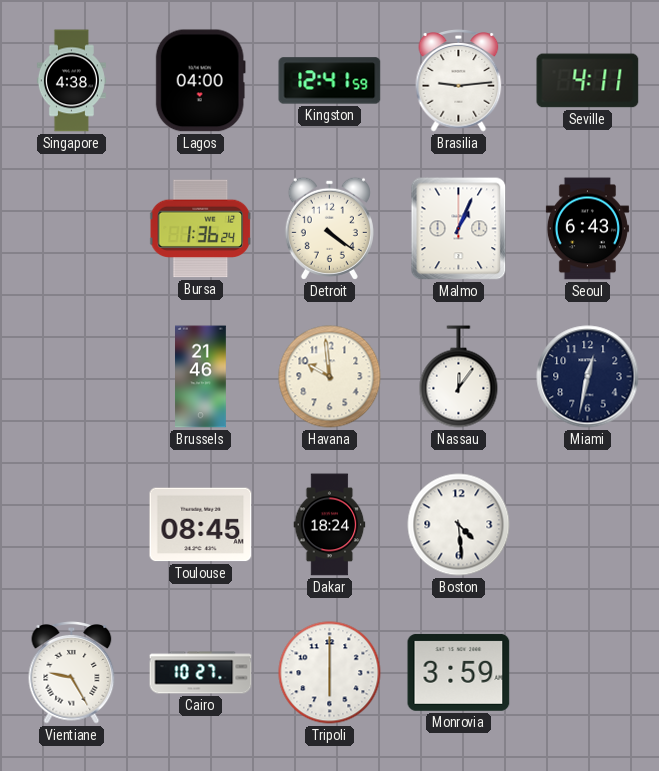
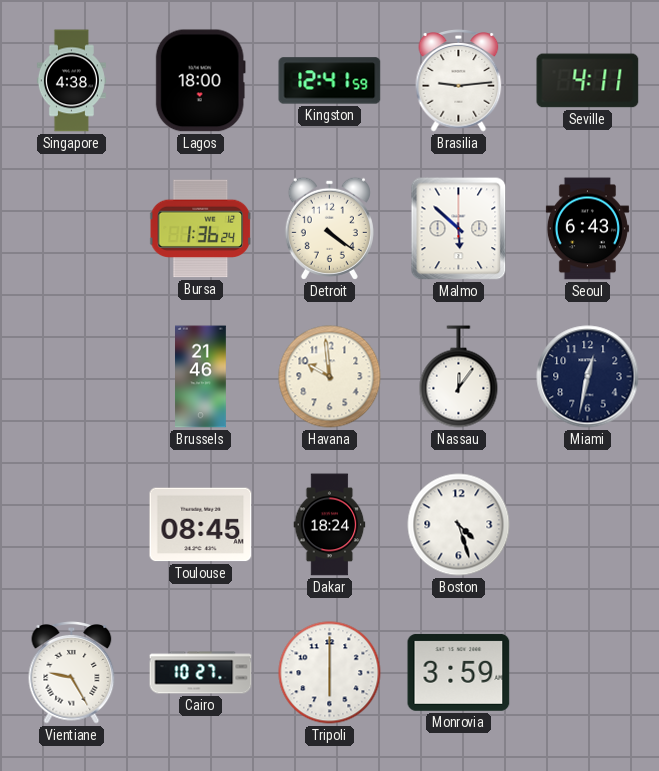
Lagos: 04:00 -> 18:00
Malmo: 1:04 -> 5:52
Boston: 4:29 -> 4:27
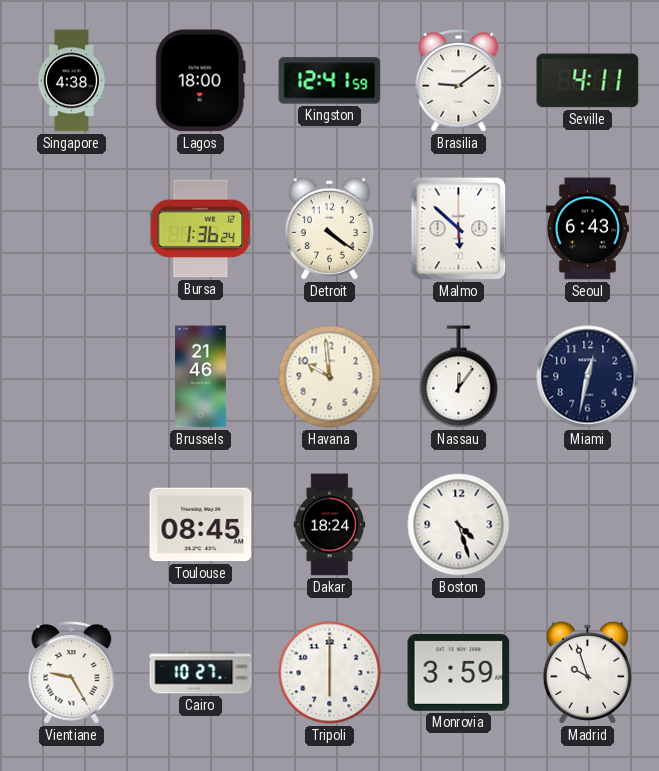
Brasilia: 9:14 -> 9:09
Madrid: none -> 9:57
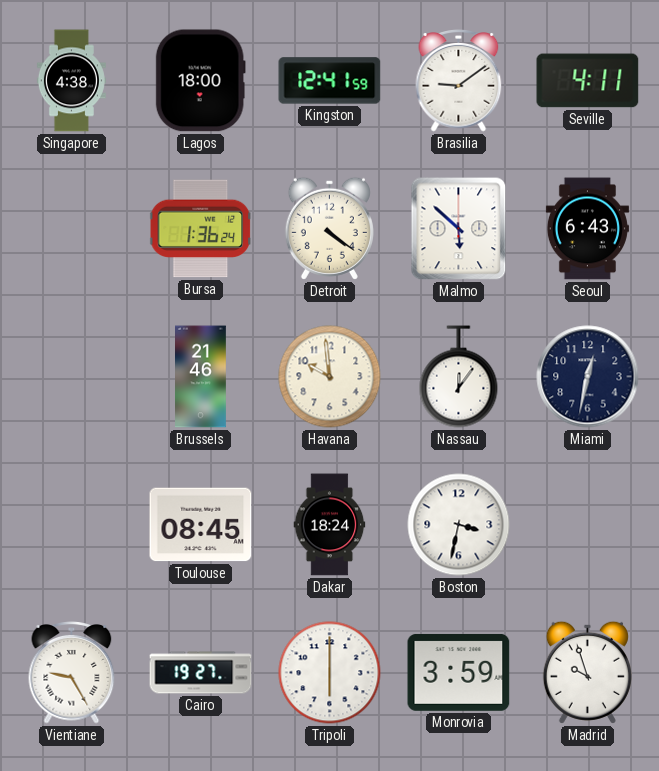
Boston: 4:27 -> 3:32
Cairo: 10:27 -> 19:27
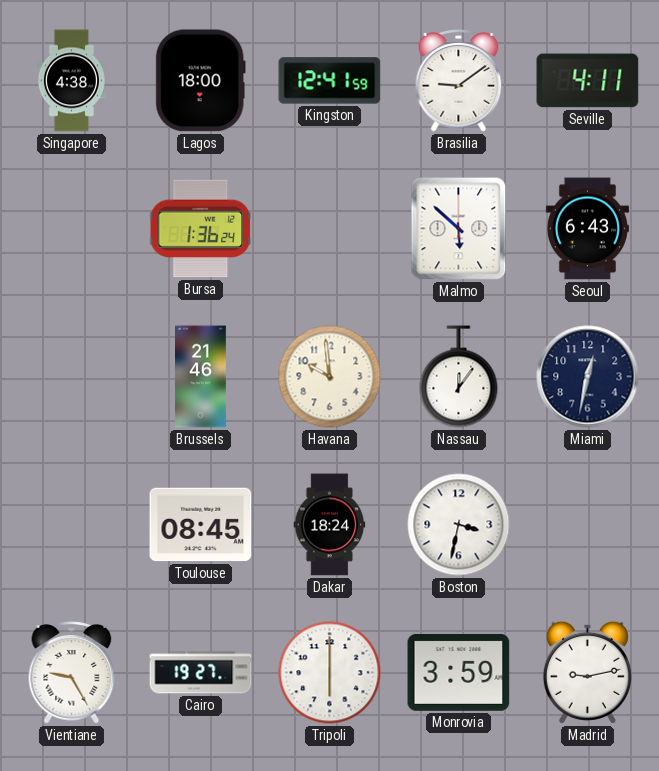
Detroit: 4:21 -> none
Madrid: 9:57 -> 9:13
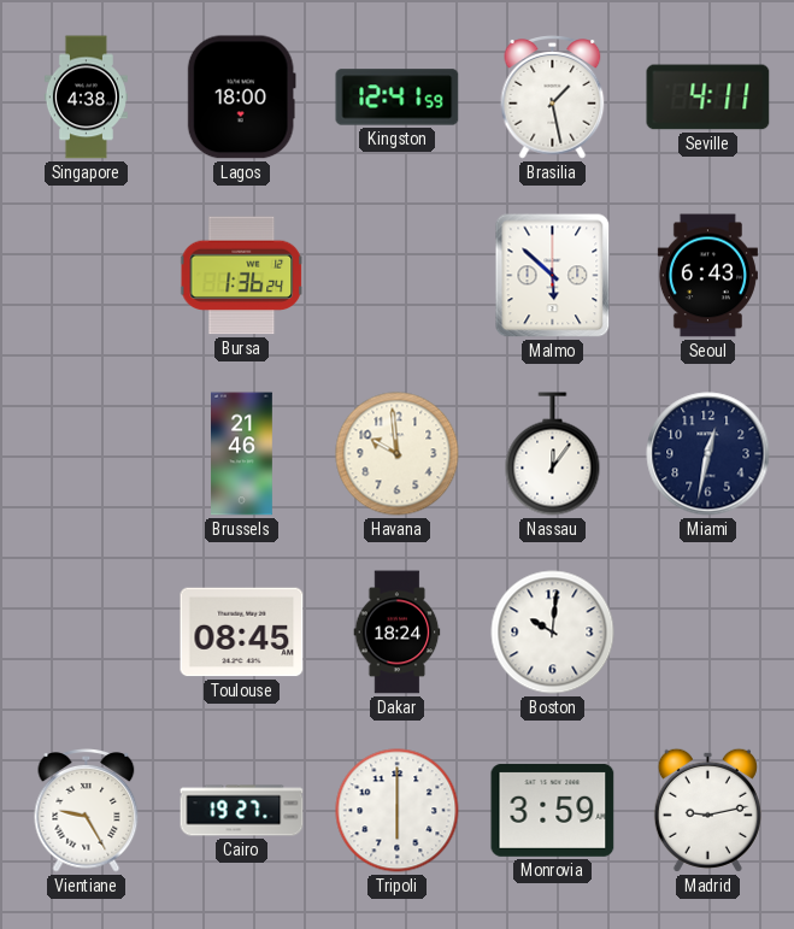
Brasilia: 9:09 -> 1:28
Boston: 3:32 -> 10:01
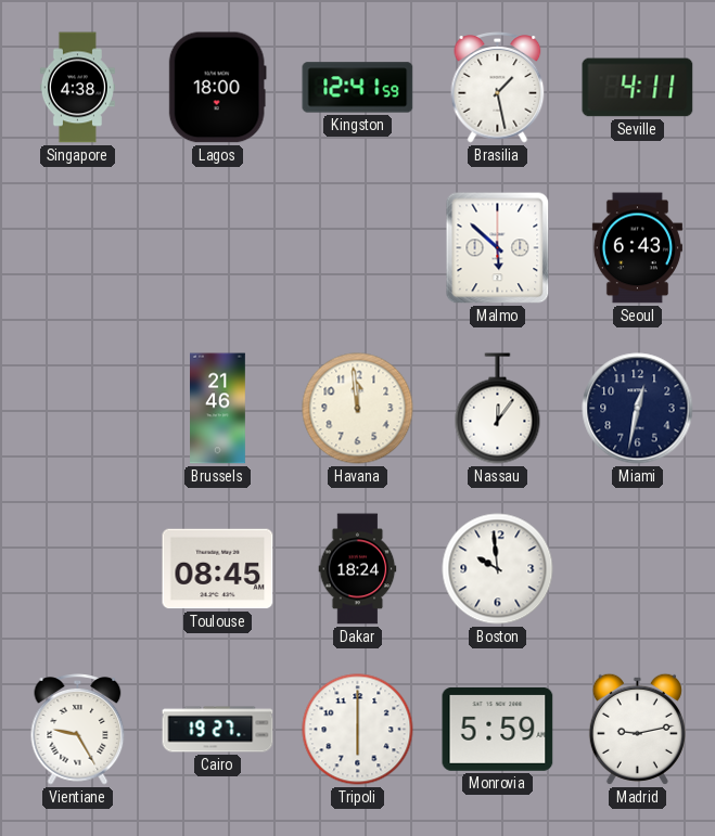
Bursa: 1:36 -> none
Havana: 9:59 -> 11:59
Boston: 10:01 -> 9:59
Monrovia: 3:59 -> 5:59
